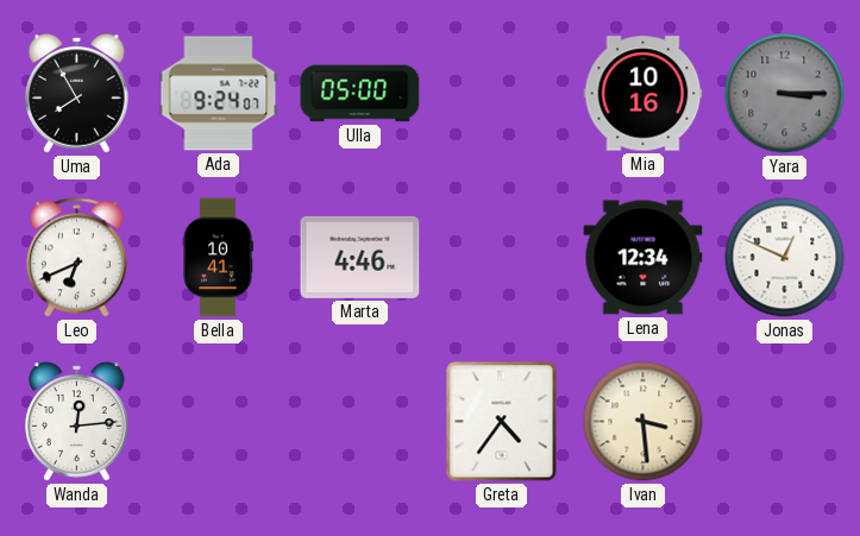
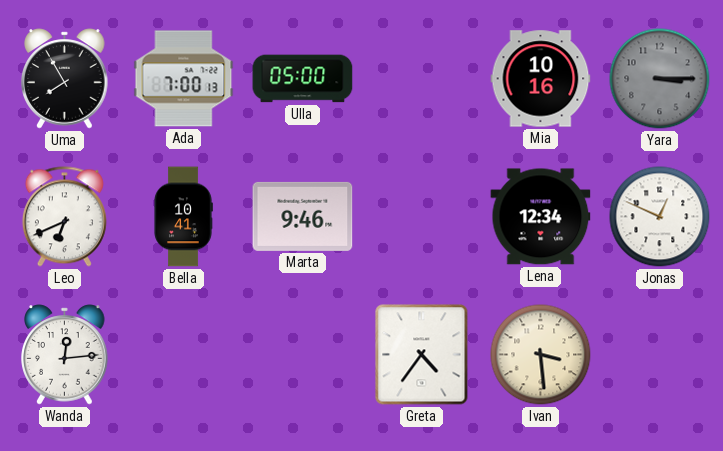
Ada: 9:24 -> 7:00
Marta: 4:46 -> 9:46
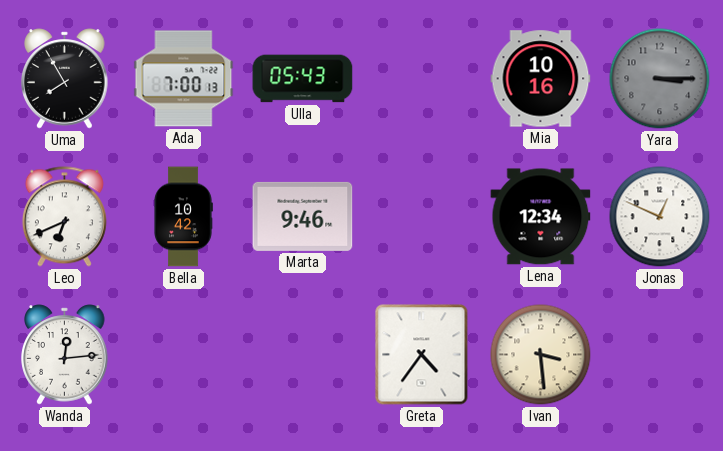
Ulla: 05:00 -> 05:43
Bella: 10:41 -> 10:42
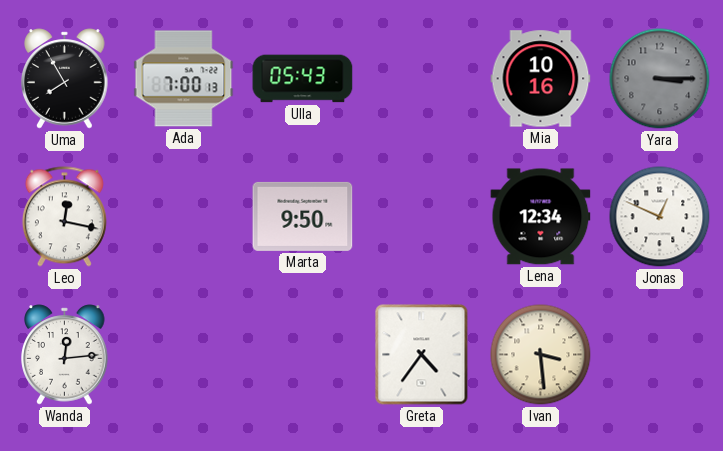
Leo: 6:41 -> 12:17
Bella: 10:42 -> none
Marta: 9:46 -> 9:50
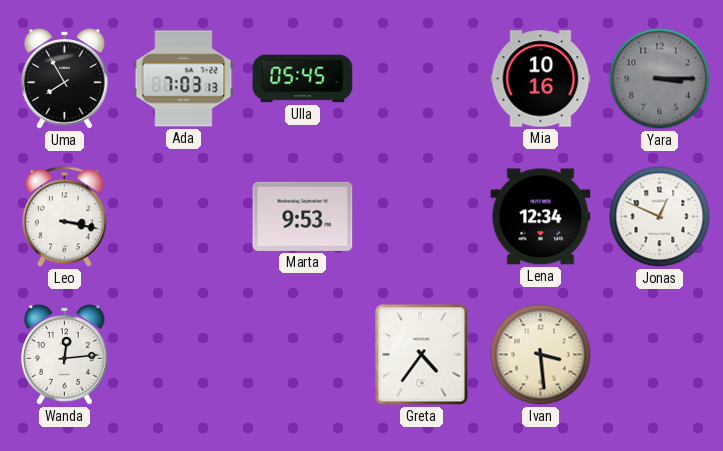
Ada: 7:00 -> 7:03
Ulla: 05:43 -> 05:45
Leo: 12:17 -> 3:17
Marta: 9:50 -> 9:53
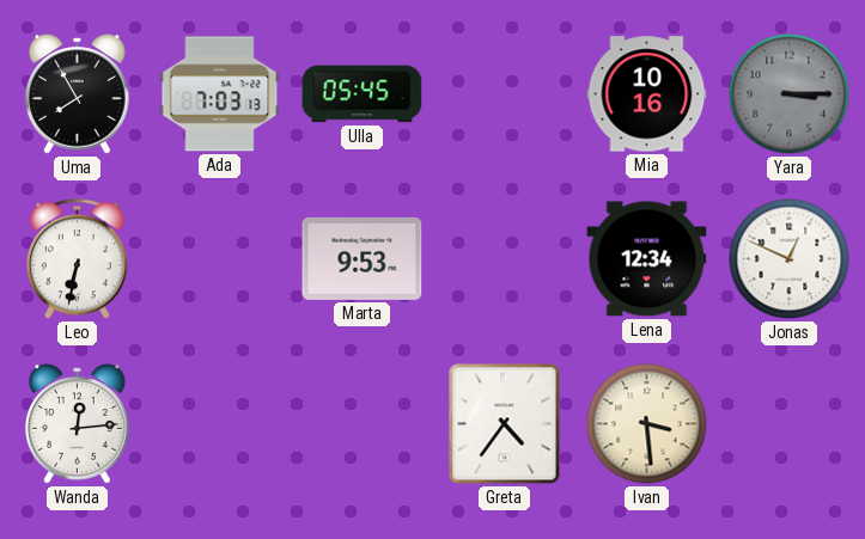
Leo: 3:17 -> 6:32
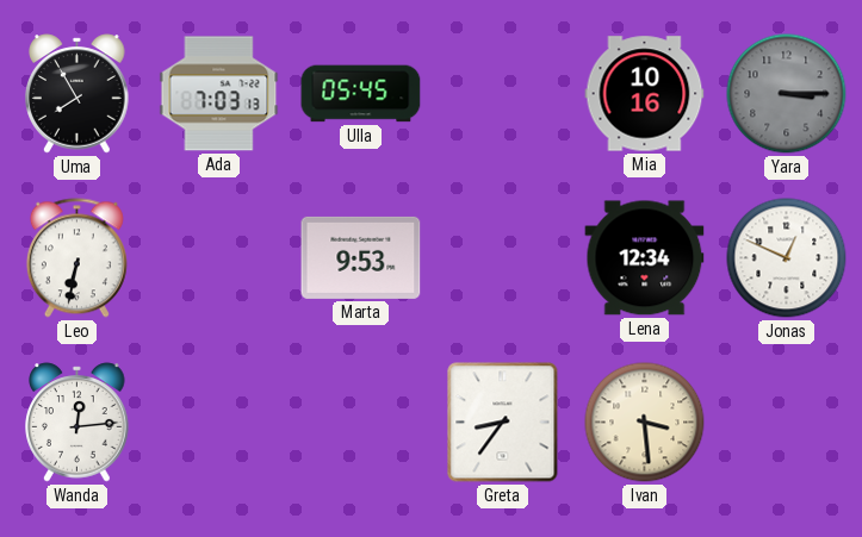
Greta: 4:36 -> 8:36
